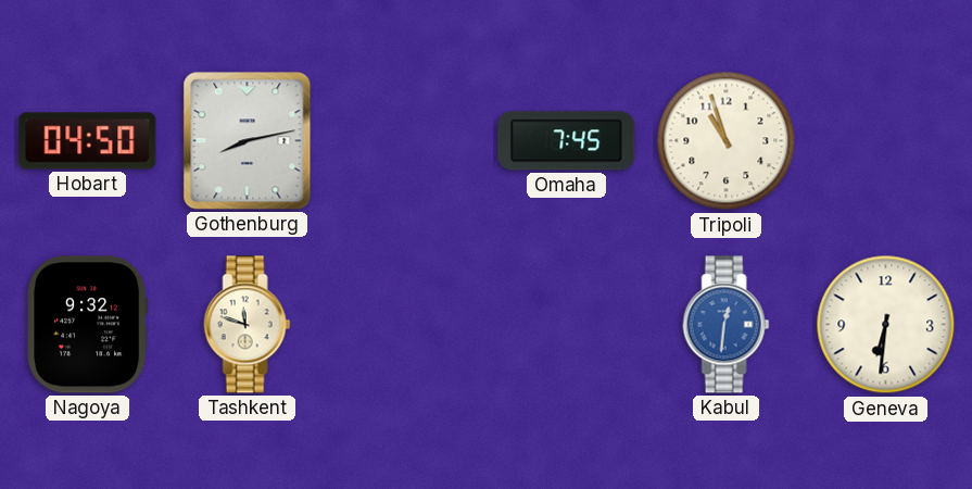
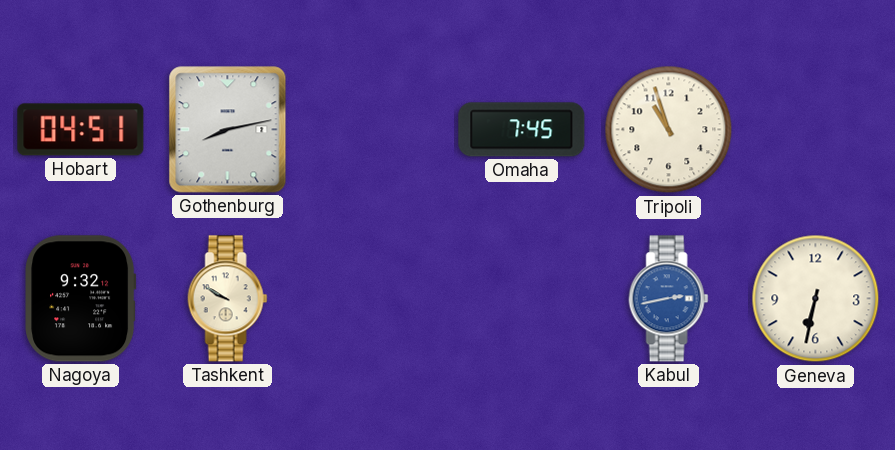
Hobart: 04:50 -> 04:51
Tashkent: 11:48 -> 9:50
Kabul: 12:31 -> 2:43
Geneva: 6:31 -> 6:32
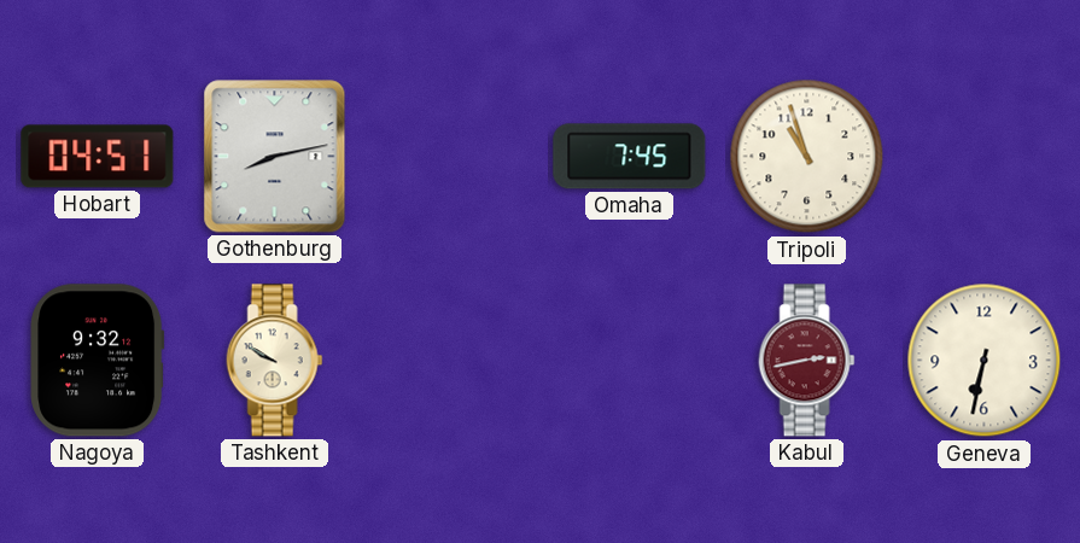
Kabul dial: blue -> burgundy
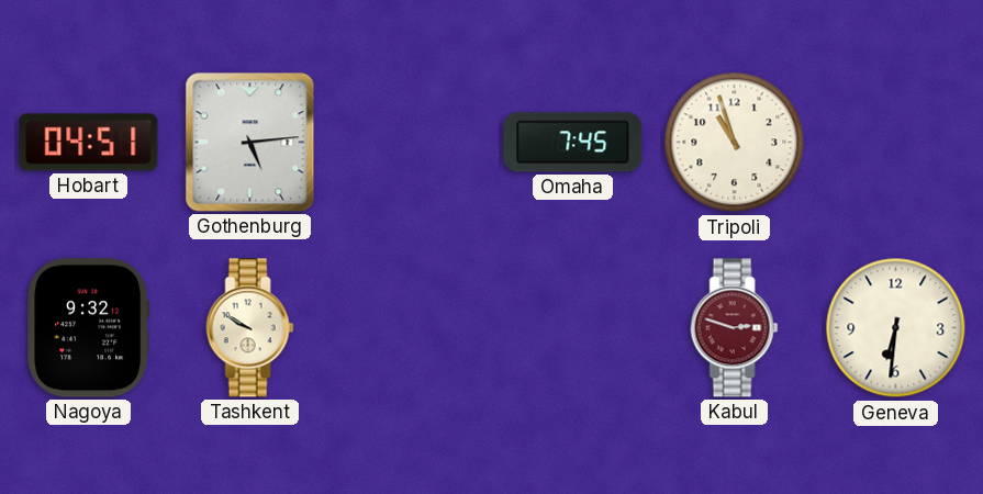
Gothenburg: 8:13 -> 5:14
Kabul: 2:43 -> 2:48
Geneva: 6:32 -> 6:31
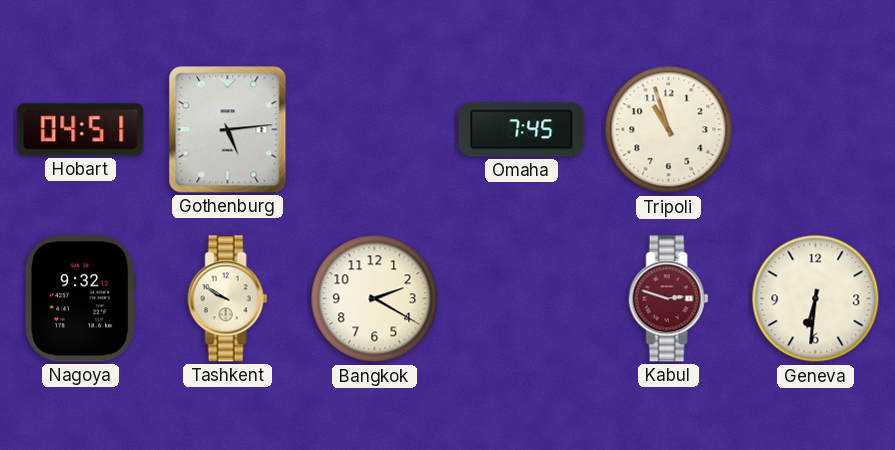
Bangkok: none -> 2:20
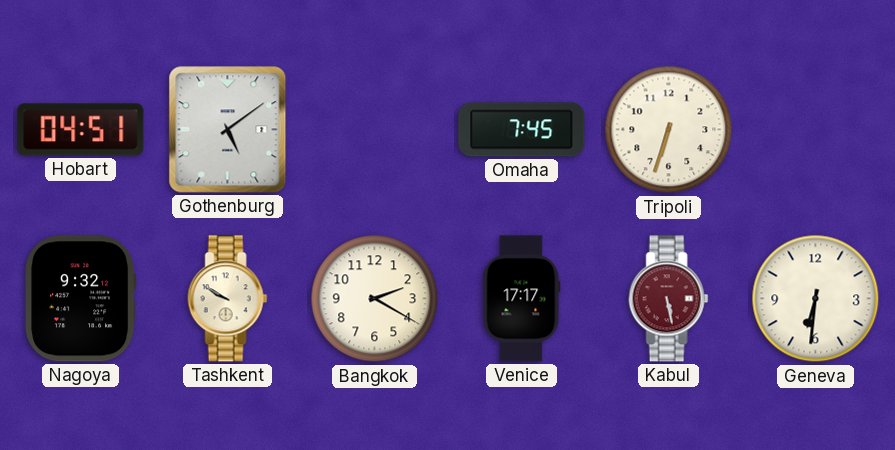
Gothenburg: 5:14 -> 5:09
Tripoli: 10:57 -> 6:33
Venice: none -> 17:17
Kabul: 2:48 -> 5:28
